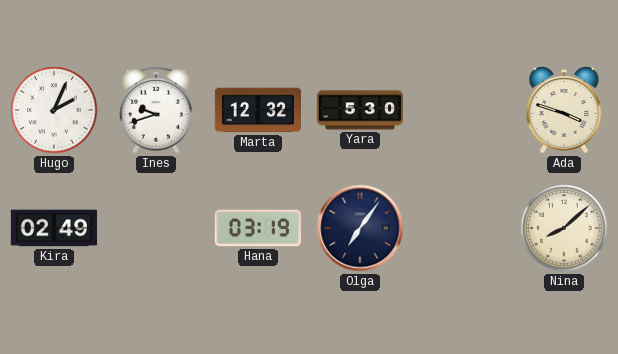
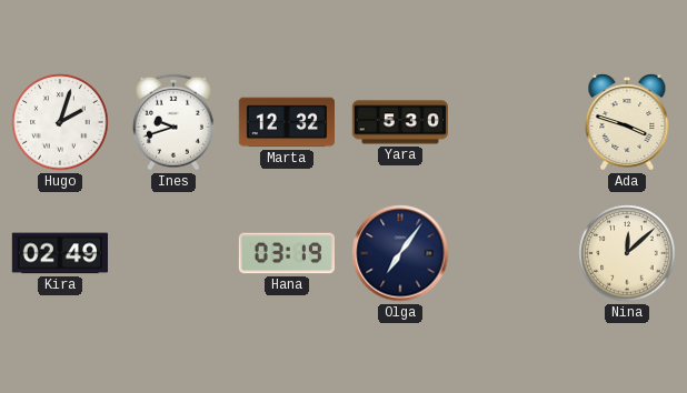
Hugo: 2:04 -> 2:03
Nina: 8:08 -> 12:08
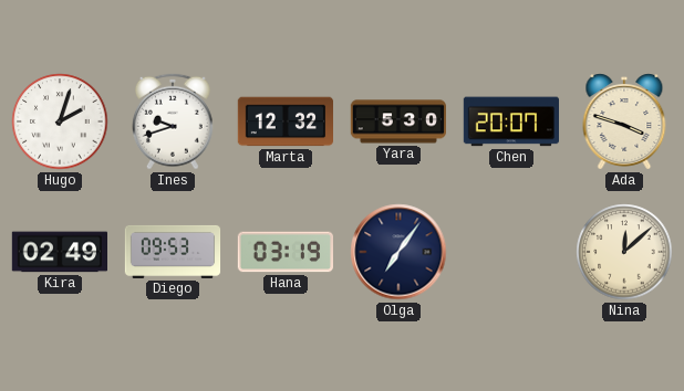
Chen: none -> 20:07
Diego: none -> 09:53
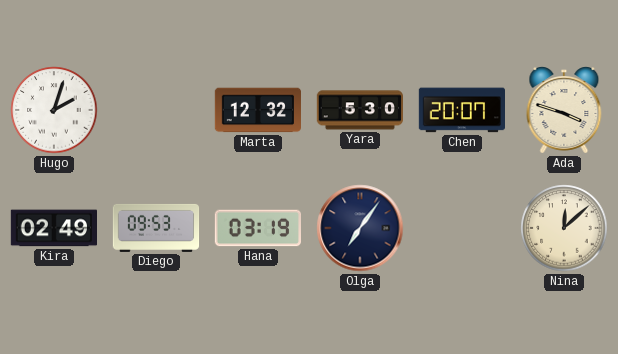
Ines: 9:42 -> none
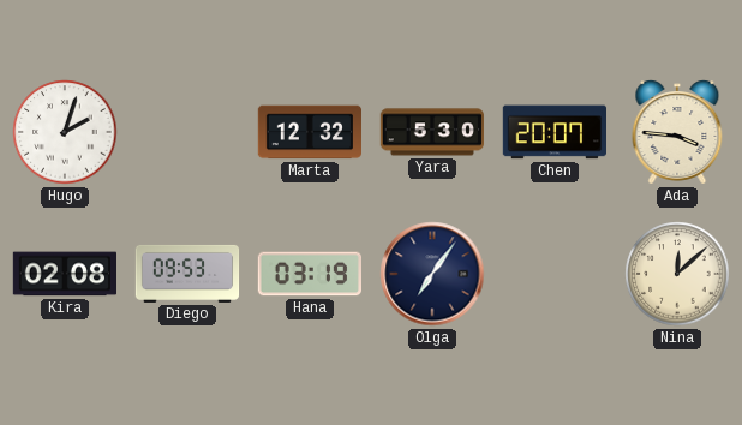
Ada: 3:48 -> 3:46
Kira: 02:49 -> 02:08
